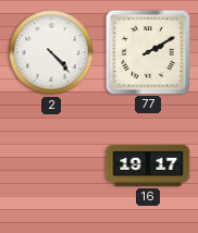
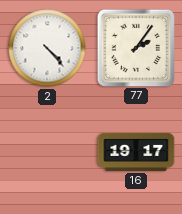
77: 2:10 -> 2:06
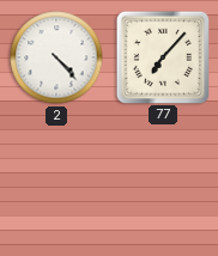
77: 2:06 -> 7:07
16: 19:17 -> none
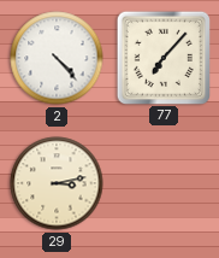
29: none -> 3:13
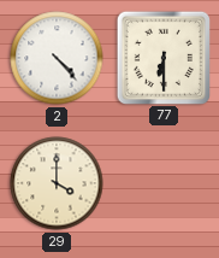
77: 7:07 -> 6:30
29: 3:13 -> 4:00
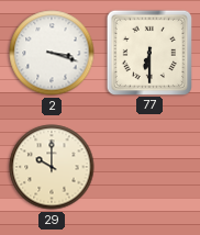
2: 4:23 -> 3:18
29: 4:00 -> 10:00
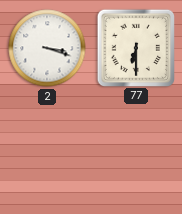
29: 10:00 -> none
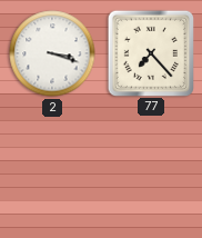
77: 6:30 -> 7:23
